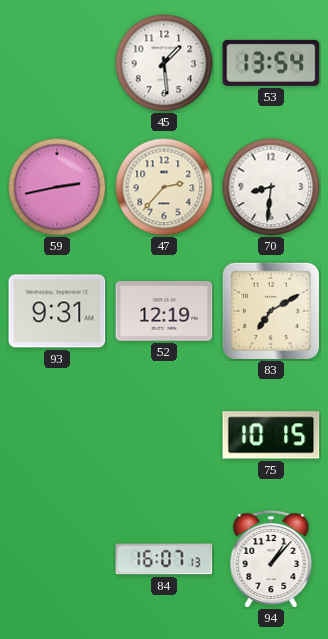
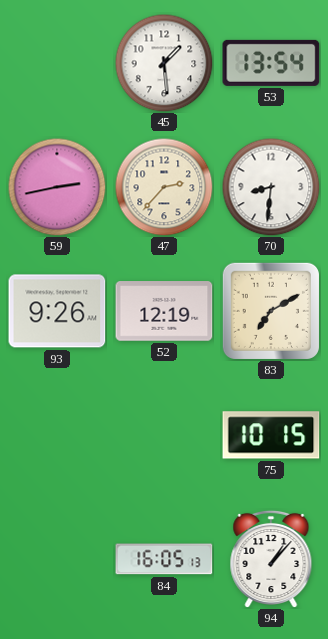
93: 9:31 -> 9:26
84: 16:07 -> 16:05
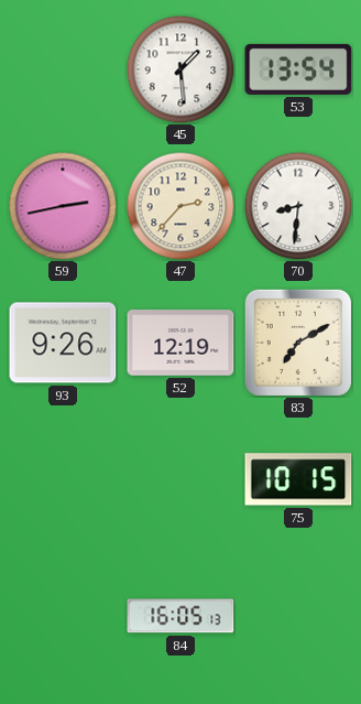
94: 1:07 -> none
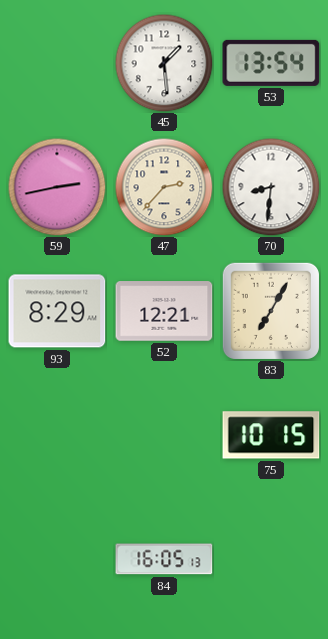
93: 9:26 -> 8:29
52: 12:19 -> 12:21
83: 7:10 -> 7:05
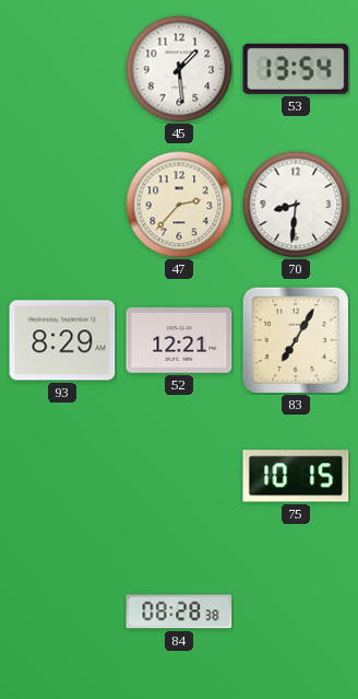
59: 2:43 -> none
84: 16:05 -> 08:28
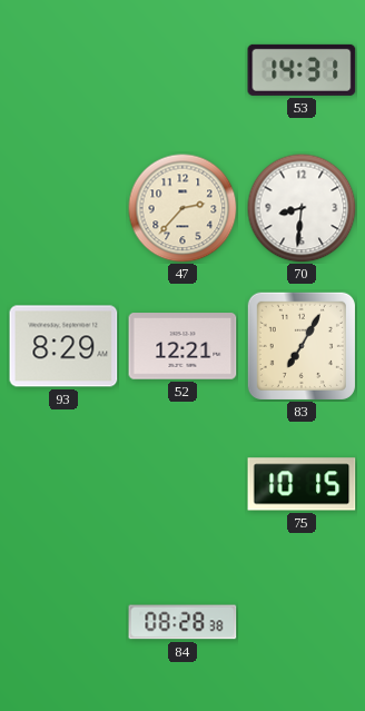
45: 1:29 -> none
53: 13:54 -> 14:31
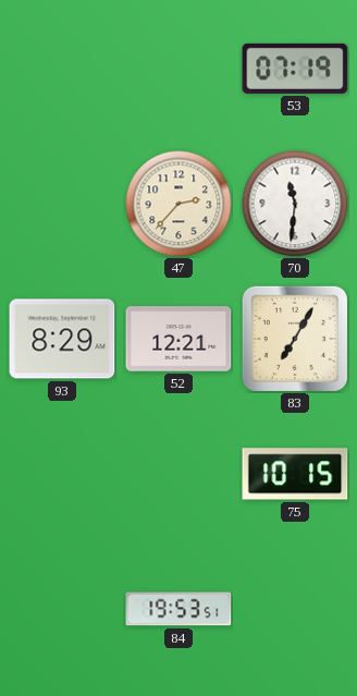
53: 14:31 -> 07:19
70: 8:31 -> 11:31
84: 08:28 -> 19:53
